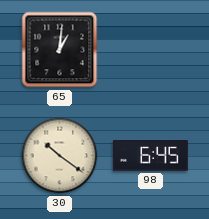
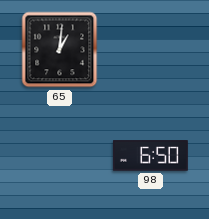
30: 10:21 -> none
98: 6:45 -> 6:50
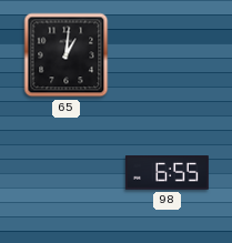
98: 6:50 -> 6:55
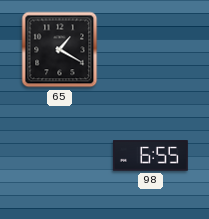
65: 1:01 -> 1:20
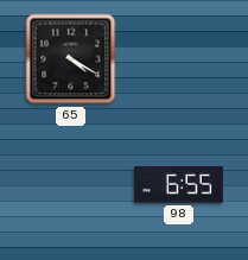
65: 1:20 -> 4:20
